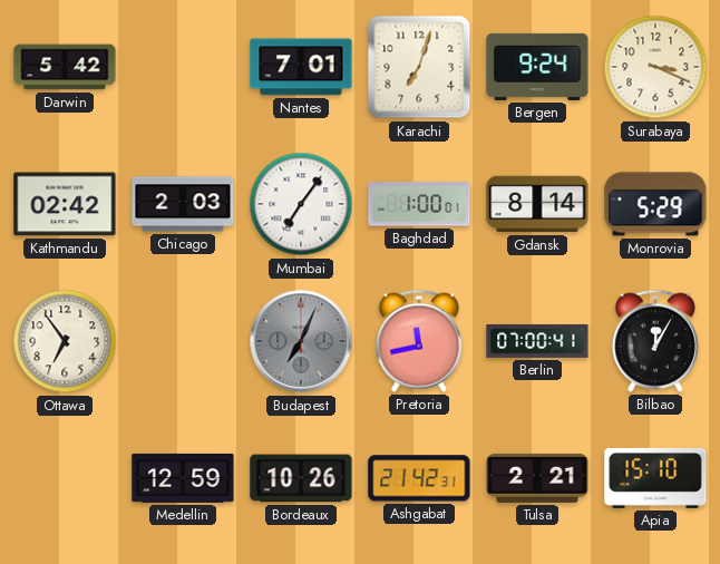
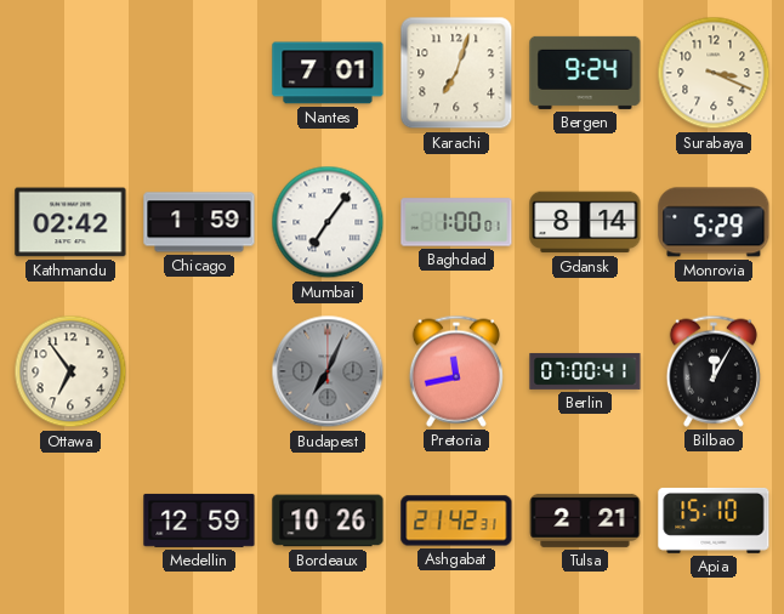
Darwin: 5:42 -> none
Chicago: 2:03 -> 1:59
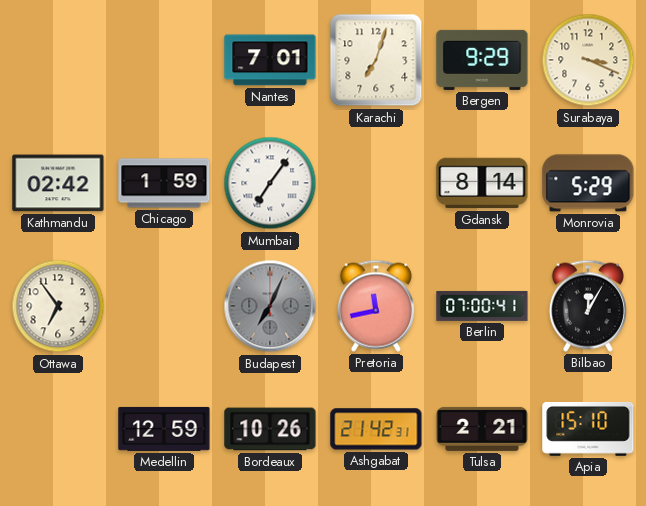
Bergen: 9:24 -> 9:29
Baghdad: 1:00 -> none
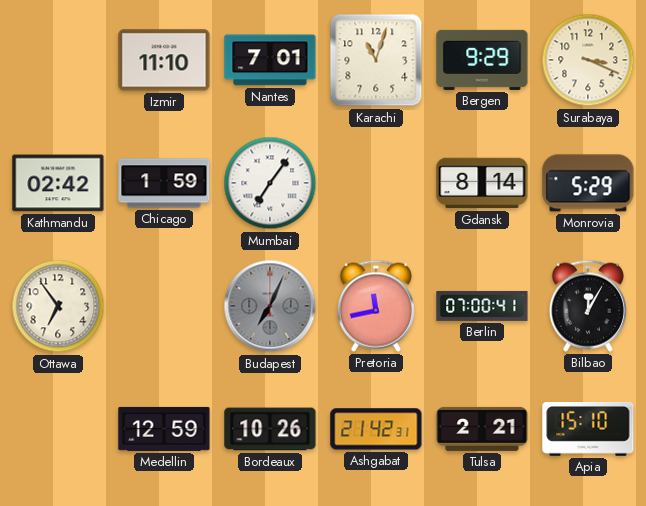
Izmir: none -> 11:10
Karachi: 7:03 -> 11:03
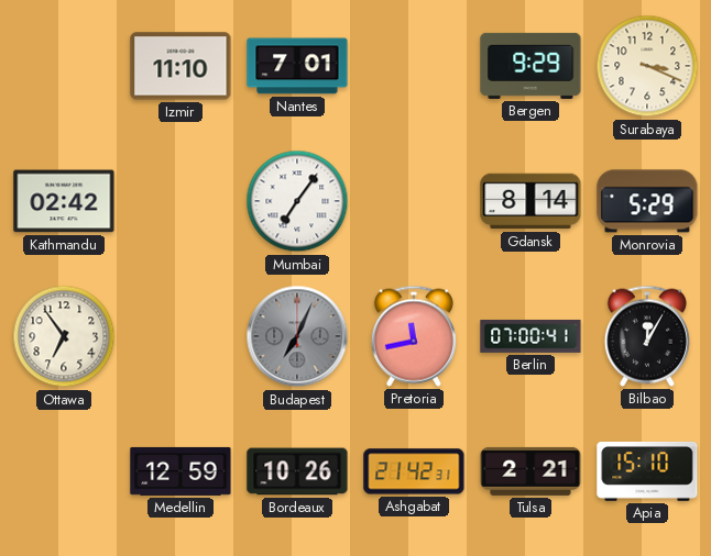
Karachi: 11:03 -> none
Chicago: 1:59 -> none
